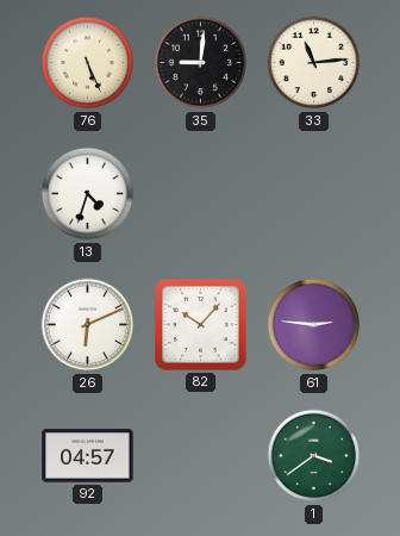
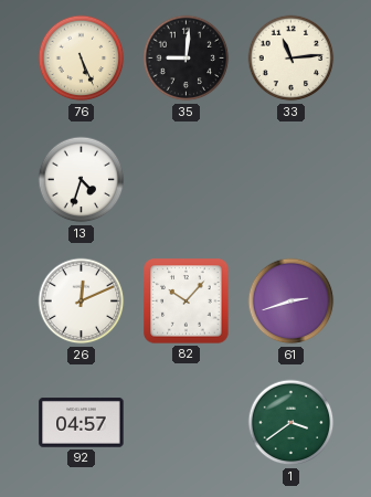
26: 6:11 -> 12:11
61: 2:46 -> 2:42
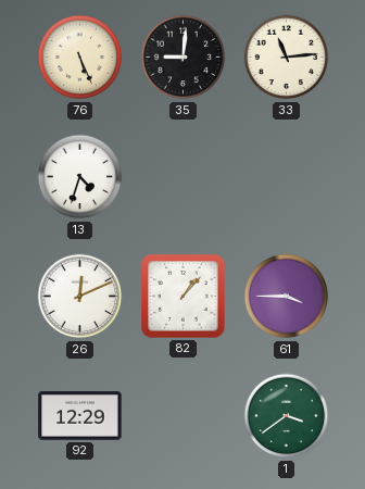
82: 10:07 -> 1:07
61: 2:42 -> 3:45
92: 04:57 -> 12:29
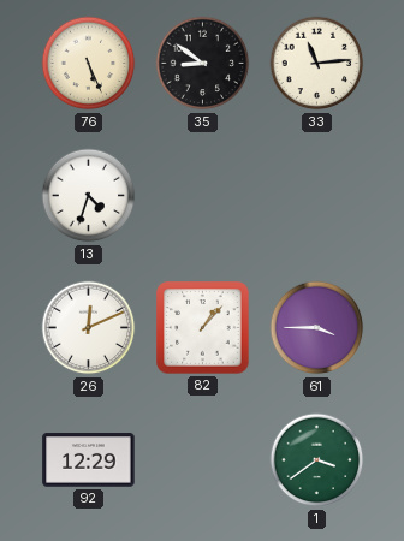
35: 9:01 -> 8:51
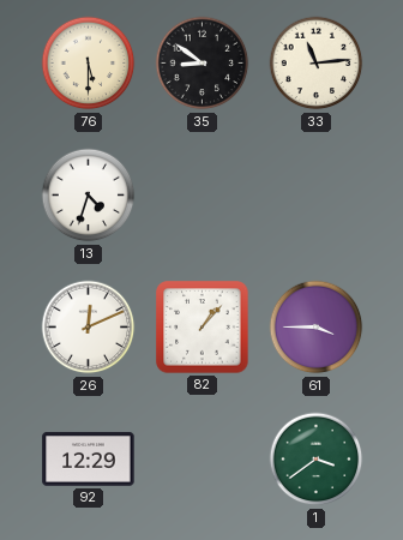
76: 5:26 -> 5:30
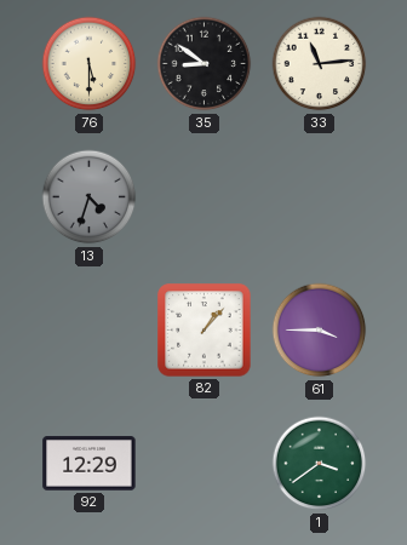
13 dial: white -> grey
26: 12:11 -> none
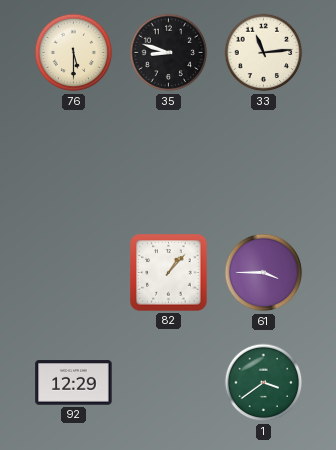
35: 8:51 -> 8:48
13: 4:33 -> none
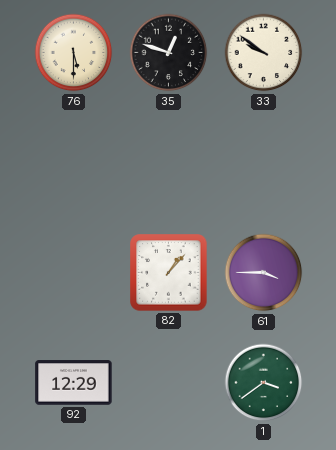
35: 8:48 -> 12:48
33: 11:14 -> 9:51
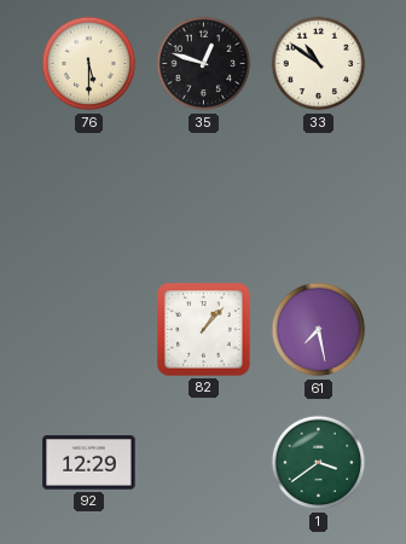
33: 9:51 -> 10:51
61: 3:45 -> 7:28
